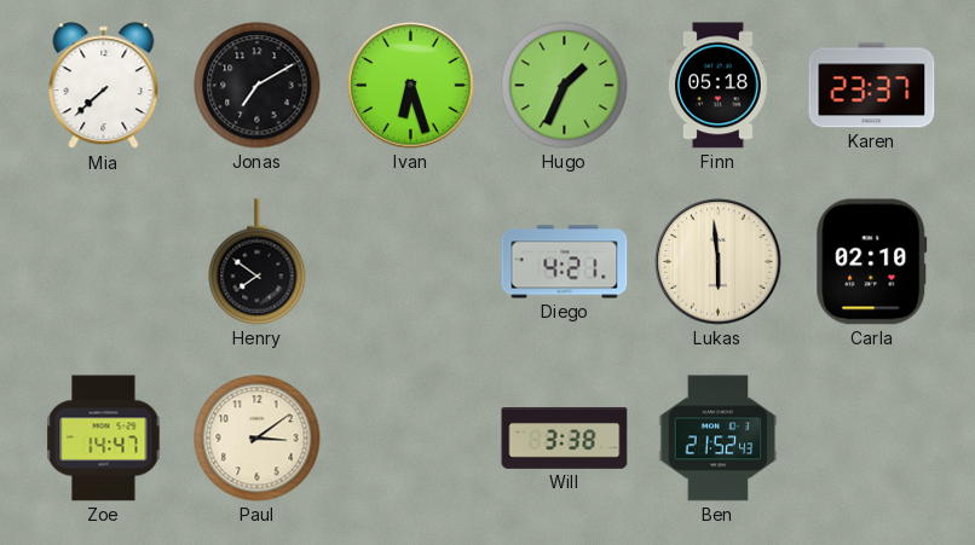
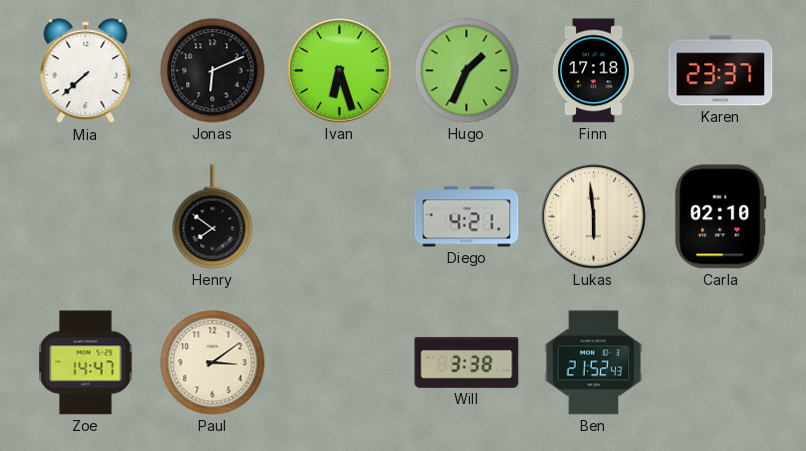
Jonas: 7:10 -> 6:11
Finn: 05:18 -> 17:18
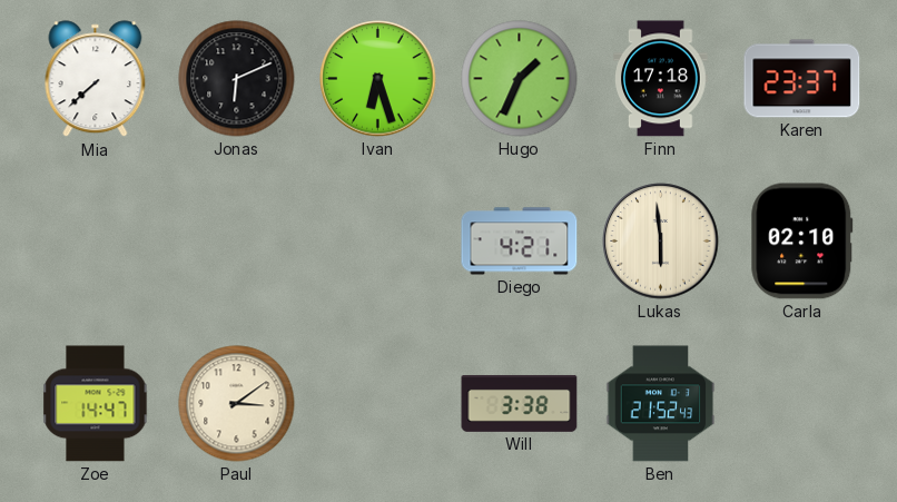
Henry: 7:51 -> none
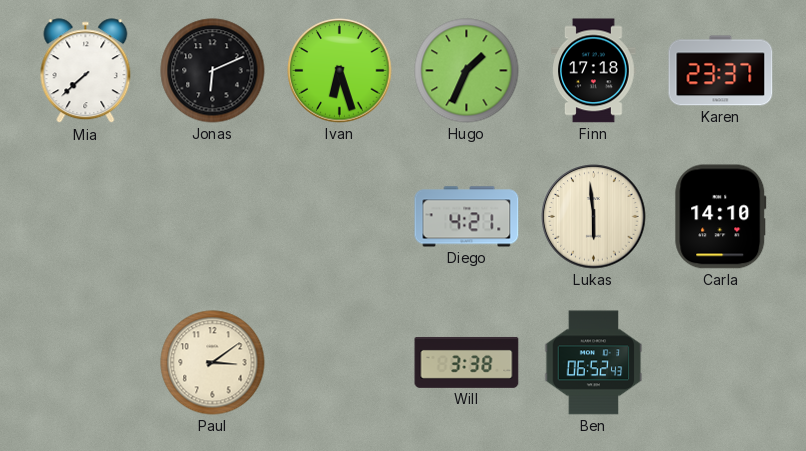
Carla: 02:10 -> 14:10
Zoe: 14:47 -> none
Ben: 21:52 -> 06:52
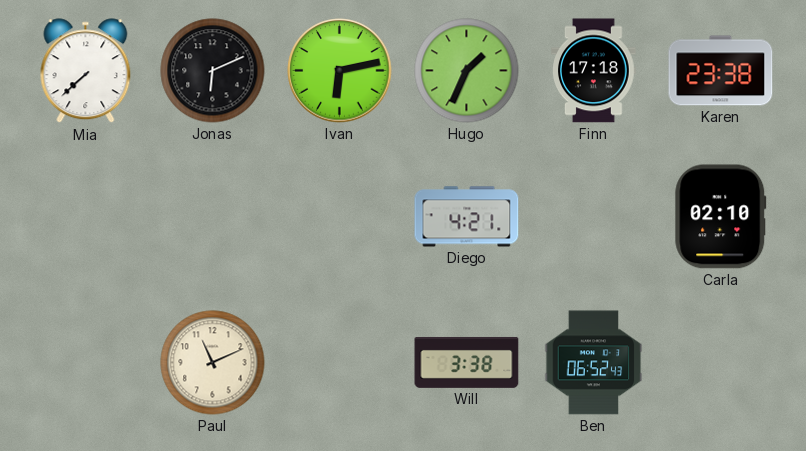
Ivan: 6:27 -> 6:13
Karen: 23:37 -> 23:38
Lukas: 5:59 -> none
Carla: 14:10 -> 02:10
Paul: 3:09 -> 11:11
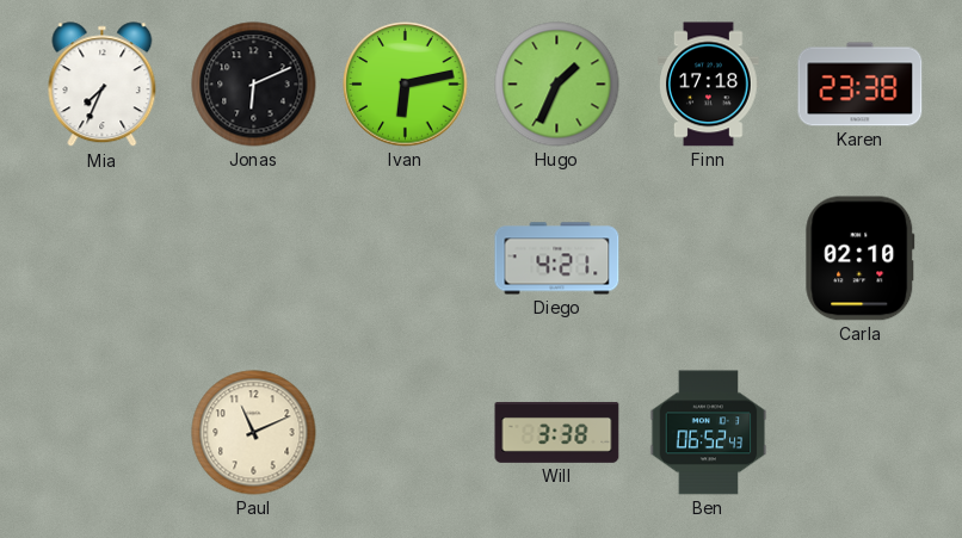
Mia: 7:38 -> 7:34
